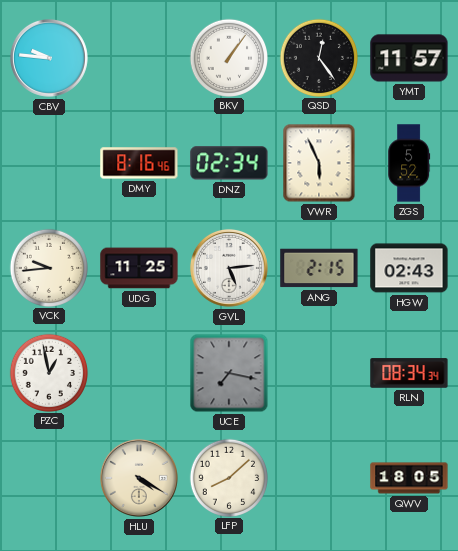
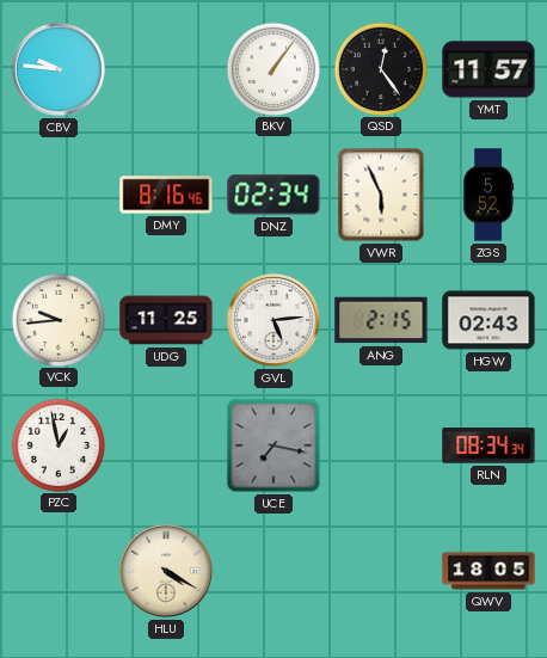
LFP: 8:08 -> none
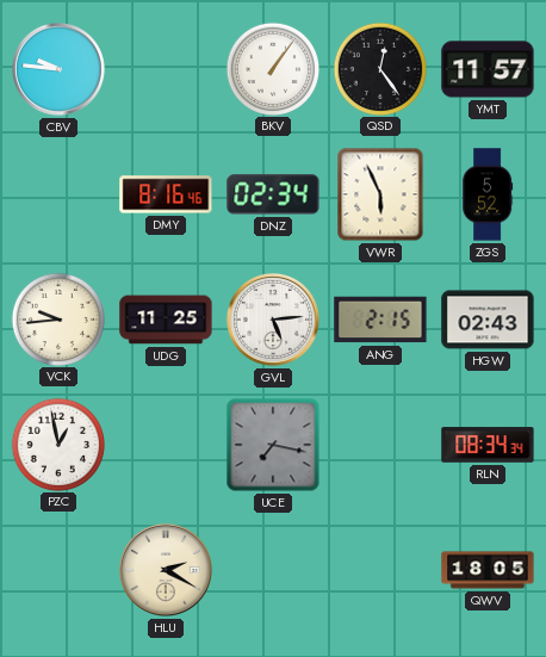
HLU: 4:20 -> 2:20
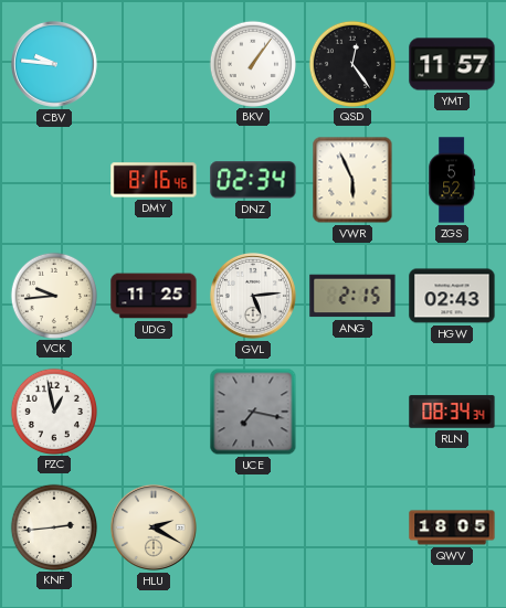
KNF: none -> 2:44
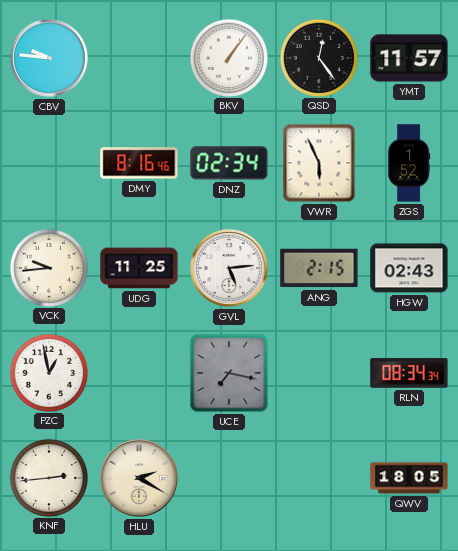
ZGS: 5:52 -> 1:52
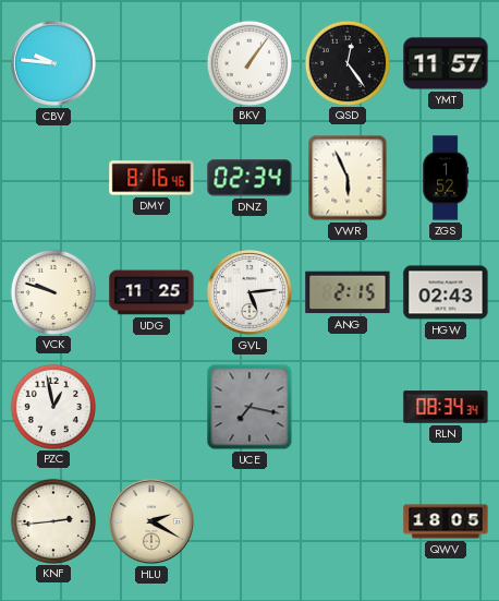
VCK: 9:44 -> 9:48
